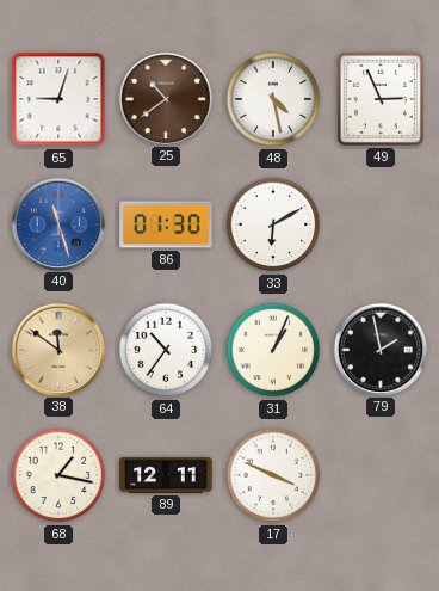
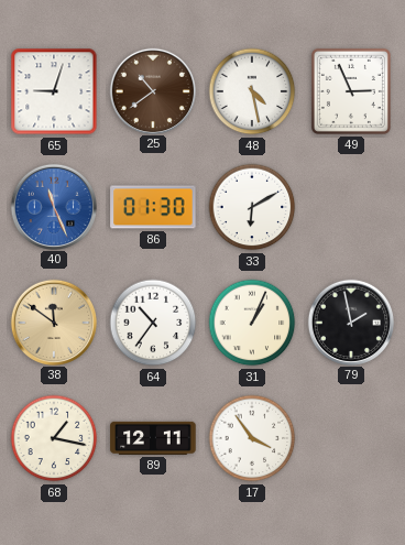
40: 11:27 -> 11:26
17: 3:49 -> 3:54
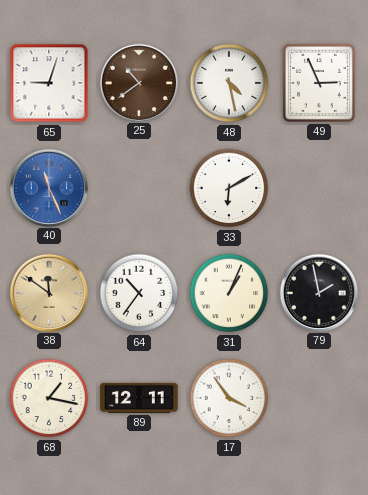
86: 01:30 -> none
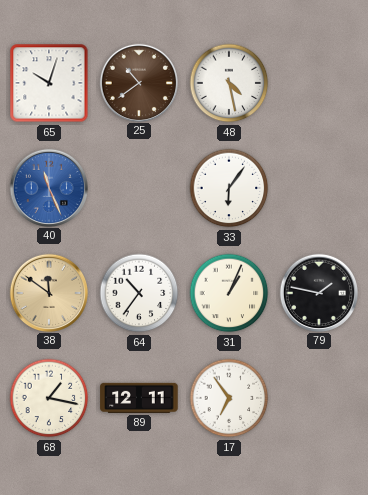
65: 9:03 -> 10:03
49: 2:56 -> none
33: 6:10 -> 6:06
79: 1:58 -> 1:47
17: 3:54 -> 6:54
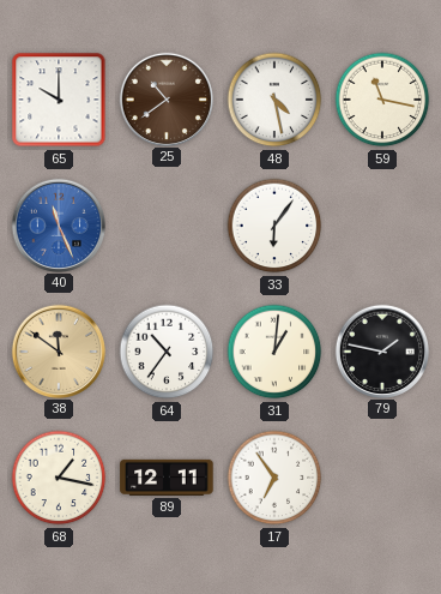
65: 10:03 -> 10:00
59: none -> 11:17
31: 1:04 -> 1:01
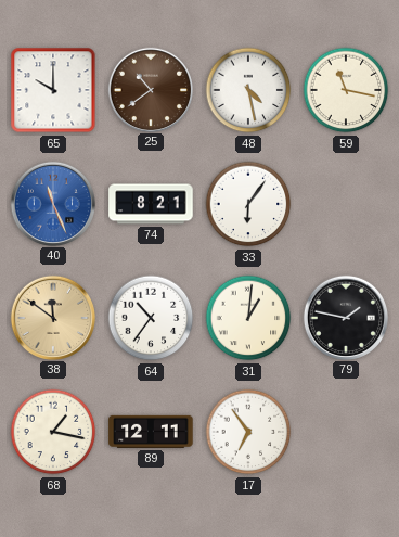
74: none -> 8:21
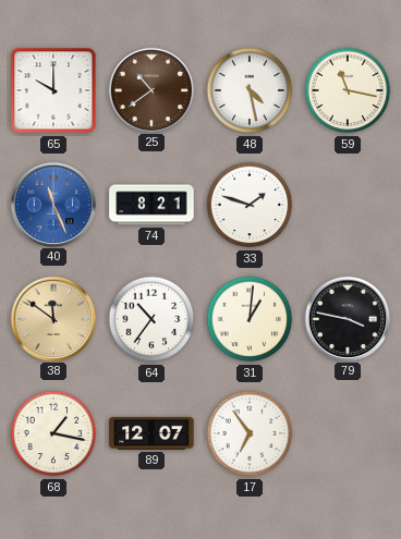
33: 6:06 -> 1:48
79: 1:47 -> 3:47
89: 12:11 -> 12:07
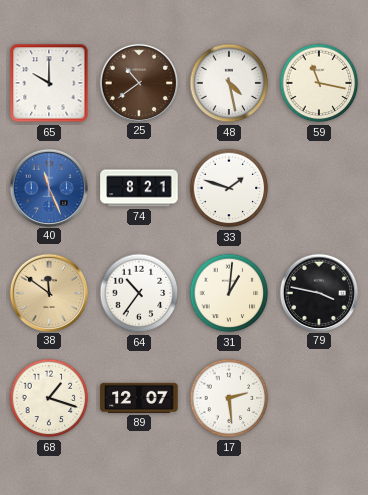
68: 1:17 -> 1:18
17: 6:54 -> 2:29
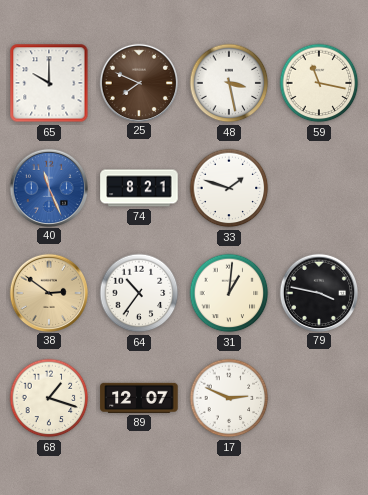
25: 10:39 -> 7:49
48: 4:28 -> 3:28
38: 11:51 -> 2:51
17: 2:29 -> 2:49
